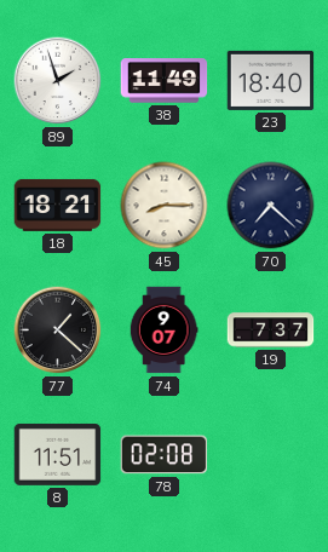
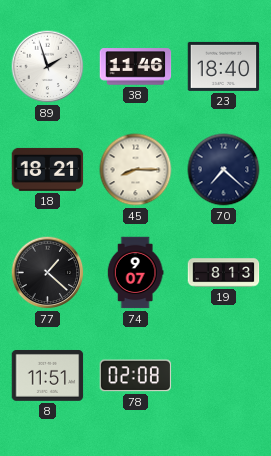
38: 11:49 -> 11:46
19: 7:37 -> 8:13
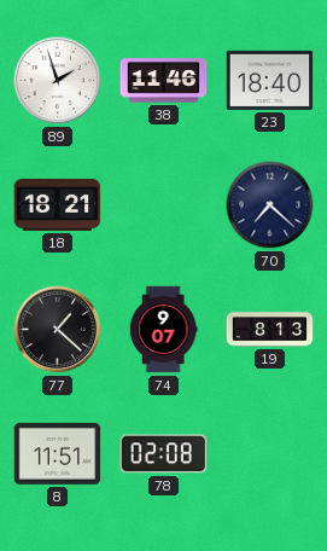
45: 8:15 -> none
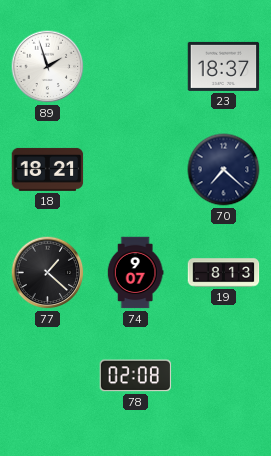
38: 11:46 -> none
23: 18:40 -> 18:37
8: 11:51 -> none
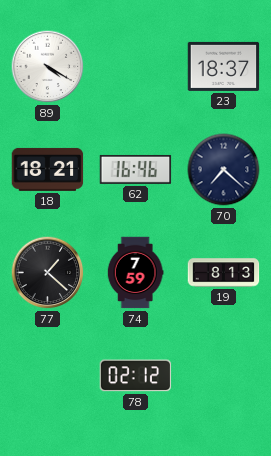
89: 1:57 -> 4:20
62: none -> 16:46
74: 9:07 -> 7:59
78: 02:08 -> 02:12
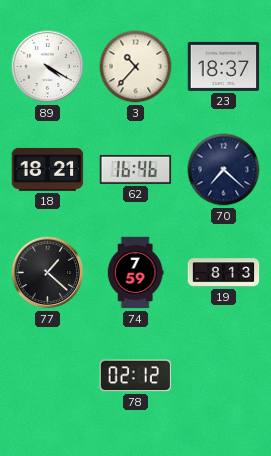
3: none -> 10:37
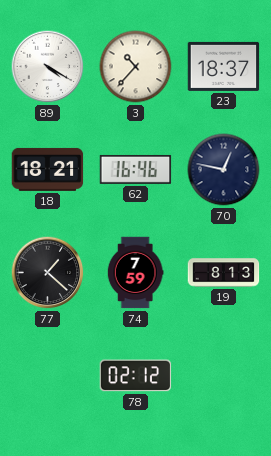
70: 7:22 -> 12:47
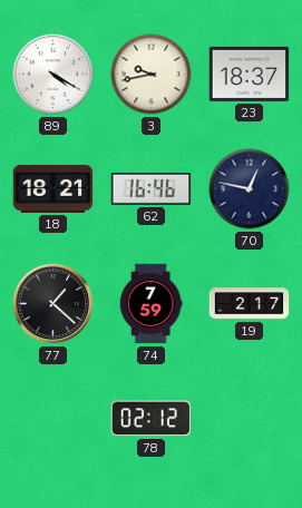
3: 10:37 -> 9:43
19: 8:13 -> 2:17
